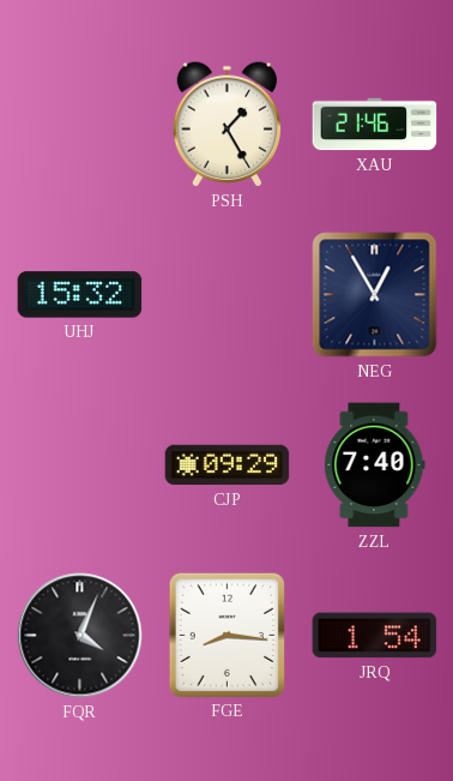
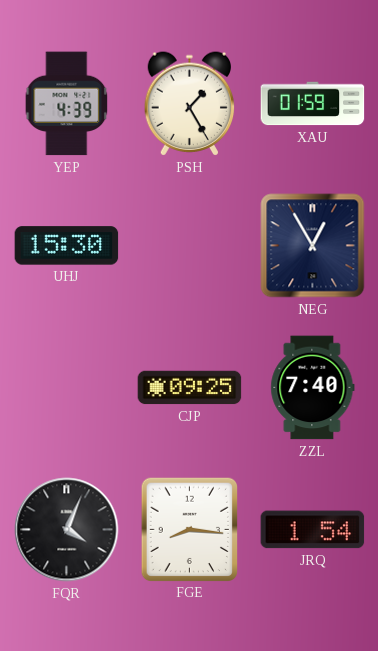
YEP: none -> 4:39
XAU: 21:46 -> 01:59
UHJ: 15:32 -> 15:30
CJP: 09:29 -> 09:25
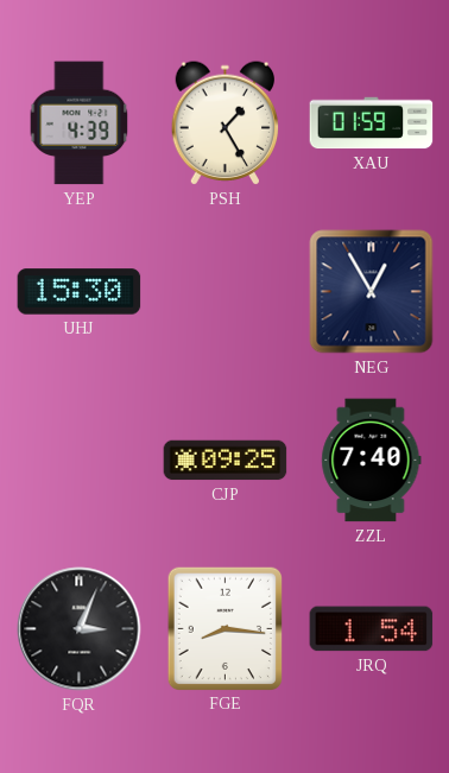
FQR: 4:04 -> 3:04
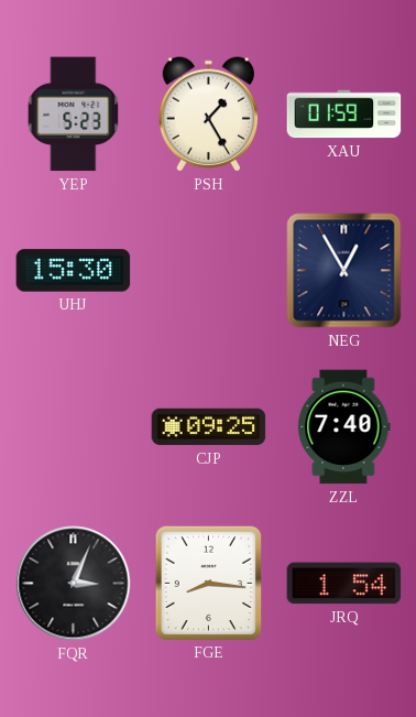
YEP: 4:39 -> 5:23
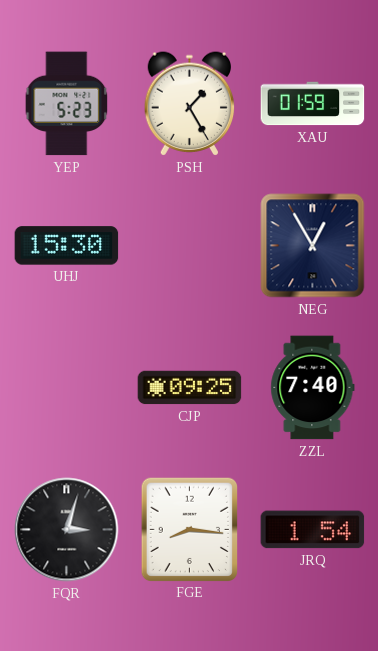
FQR: 3:04 -> 3:03
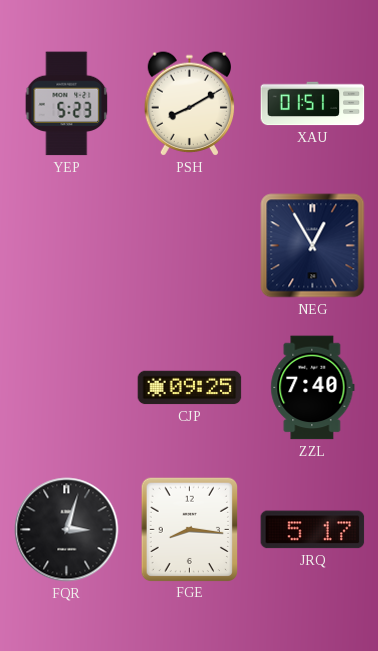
PSH: 1:25 -> 8:10
XAU: 01:59 -> 01:51
UHJ: 15:30 -> none
JRQ: 1:54 -> 5:17
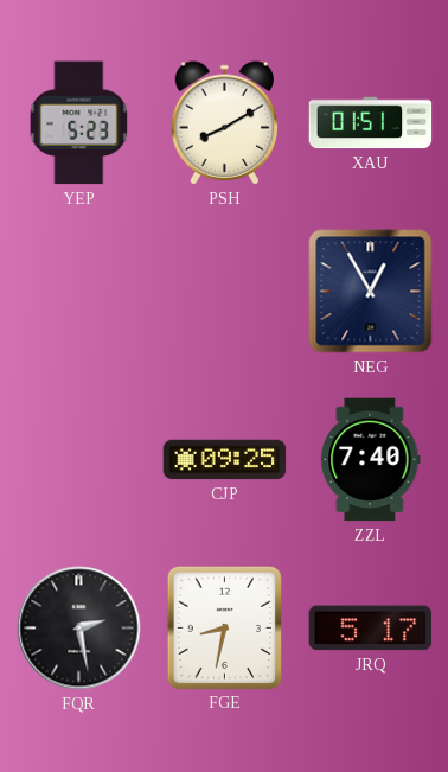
FQR: 3:03 -> 2:28
FGE: 8:16 -> 8:32
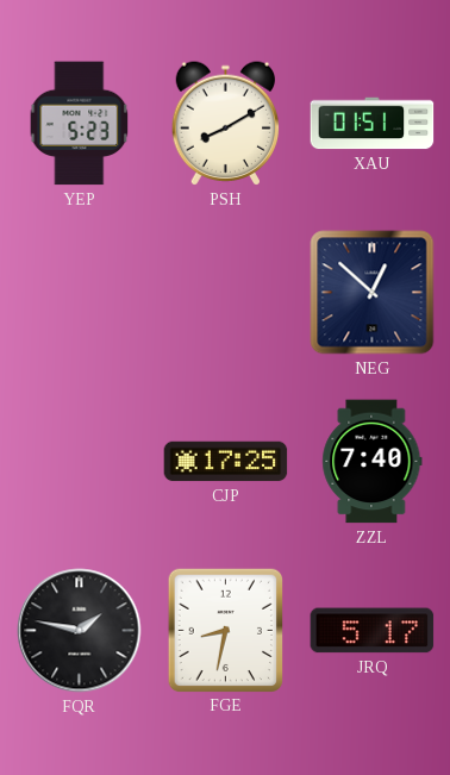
NEG: 12:55 -> 12:52
CJP: 09:25 -> 17:25
FQR: 2:28 -> 1:47
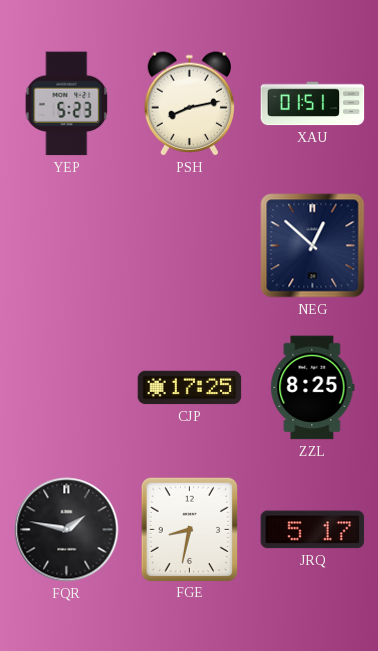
PSH: 8:10 -> 8:13
ZZL: 7:40 -> 8:25
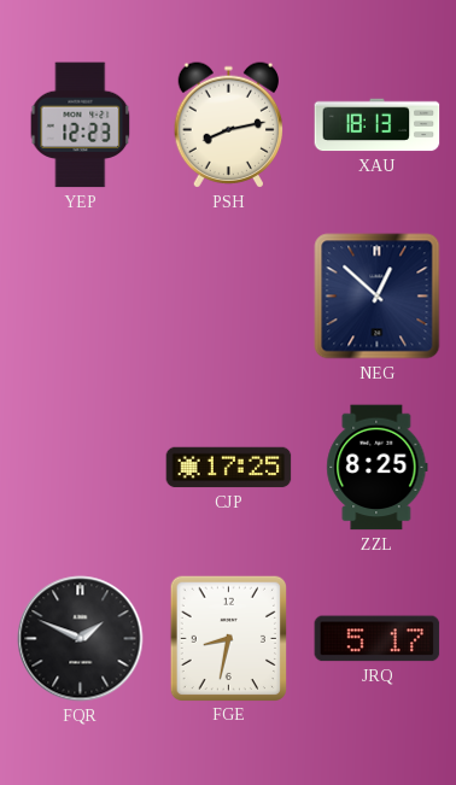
YEP: 5:23 -> 12:23
XAU: 01:51 -> 18:13
FQR: 1:47 -> 1:49
